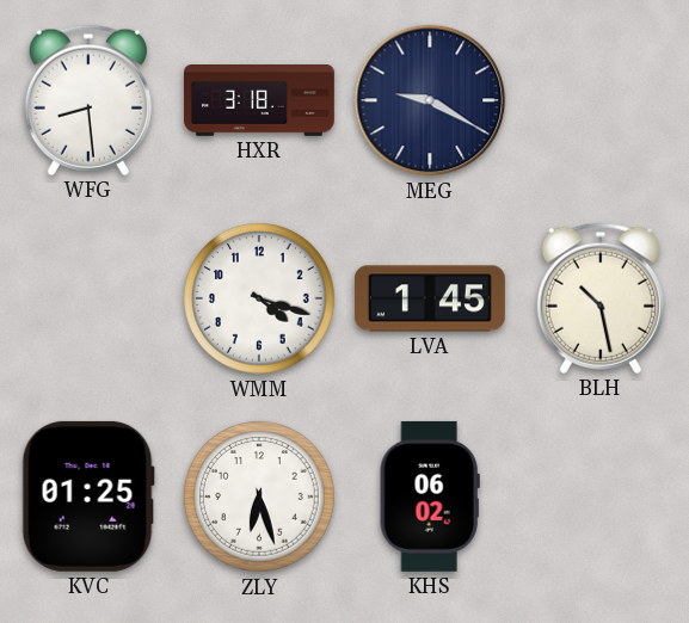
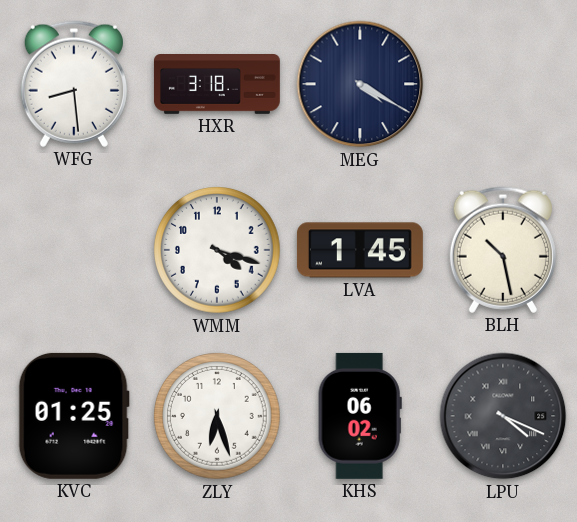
MEG: 9:20 -> 4:20
LPU: none -> 4:19
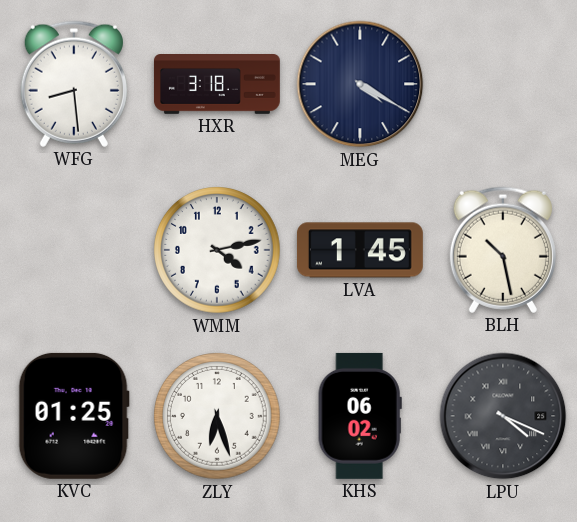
WMM: 4:18 -> 4:13
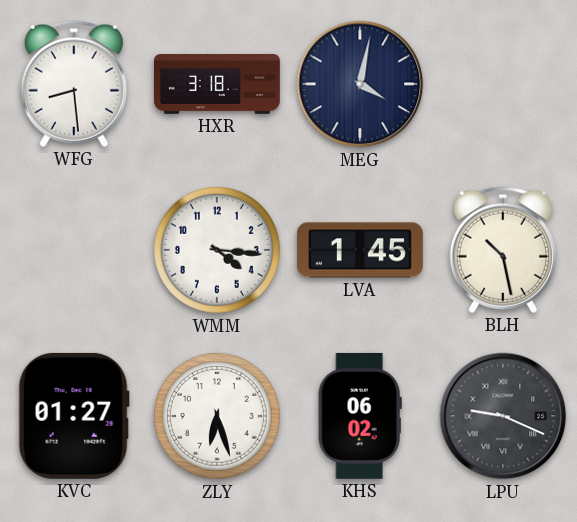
MEG: 4:20 -> 4:02
WMM: 4:13 -> 4:16
KVC: 01:25 -> 01:27
LPU: 4:19 -> 9:19
